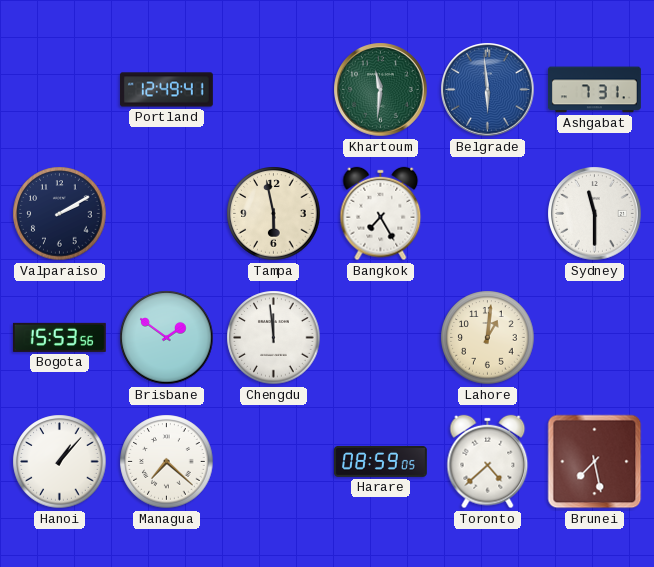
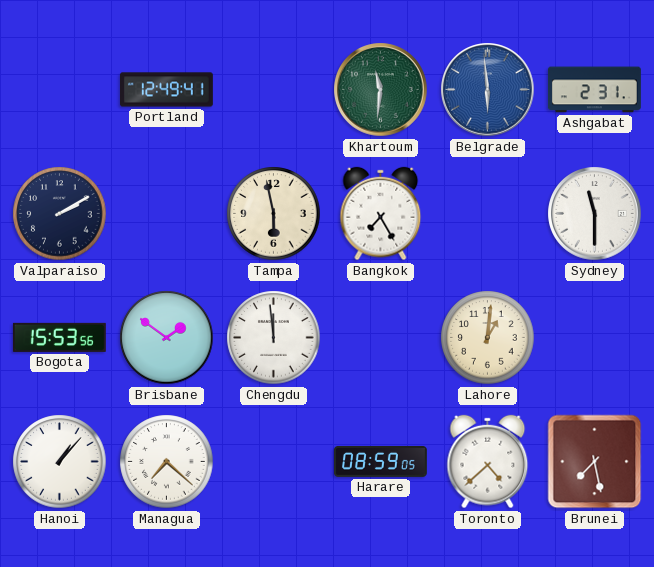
Ashgabat: 7:31 -> 2:31
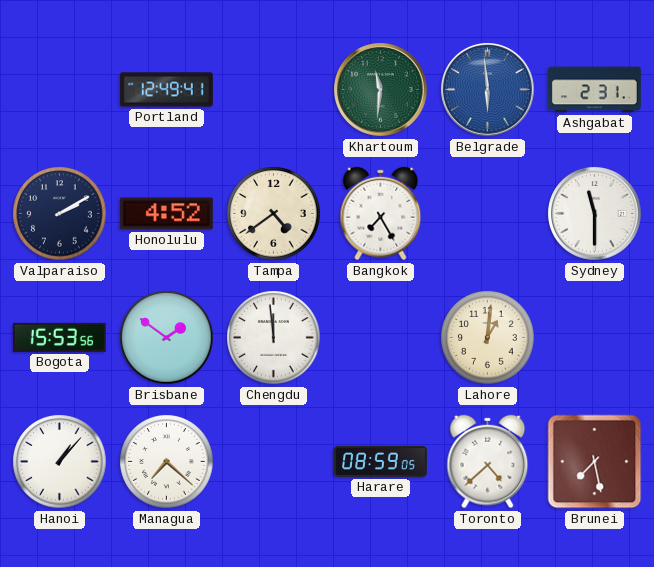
Honolulu: none -> 4:52
Tampa: 5:58 -> 4:39
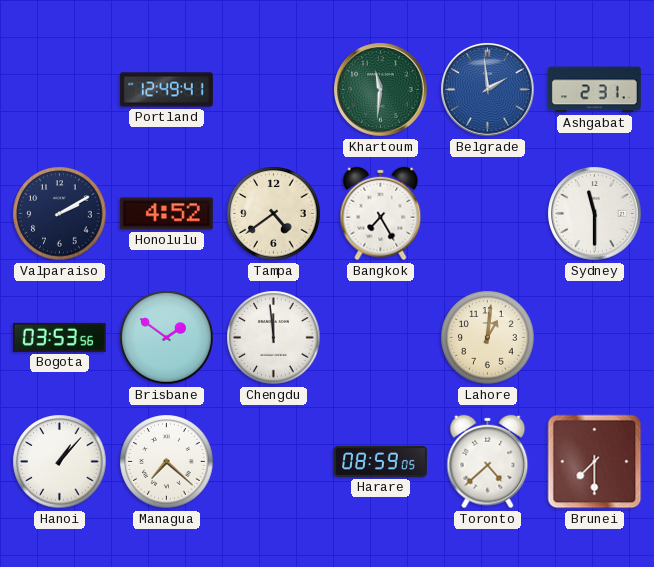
Belgrade: 5:59 -> 1:59
Bogota: 15:53 -> 03:53
Brunei: 7:28 -> 7:30
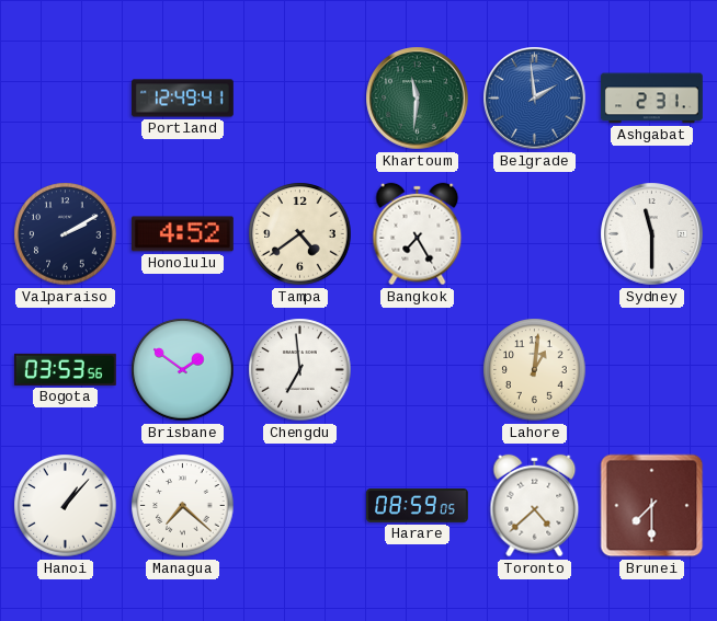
Chengdu: 11:59 -> 6:59
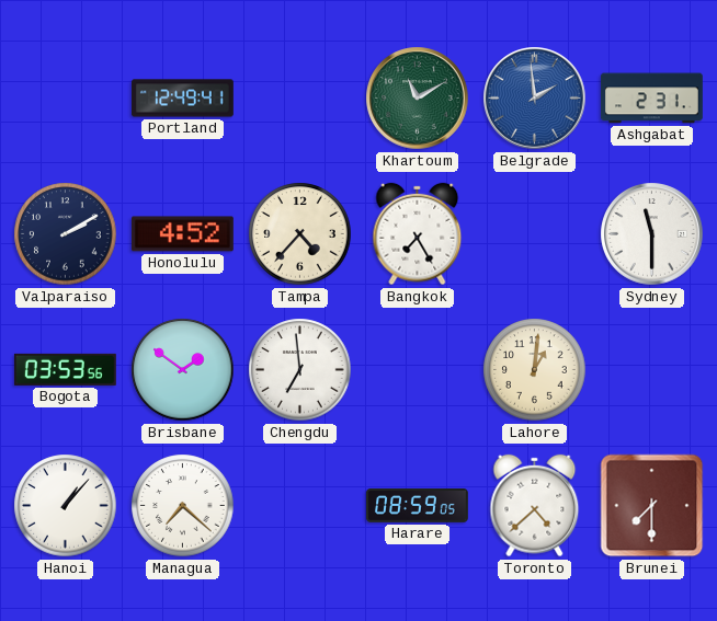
Khartoum: 11:31 -> 11:10
Tampa: 4:39 -> 4:37
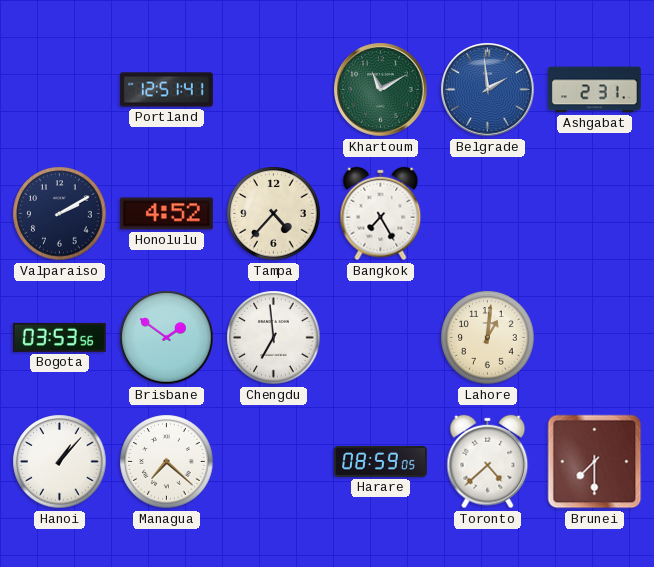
Portland: 12:49 -> 12:51
Sydney: 11:30 -> none
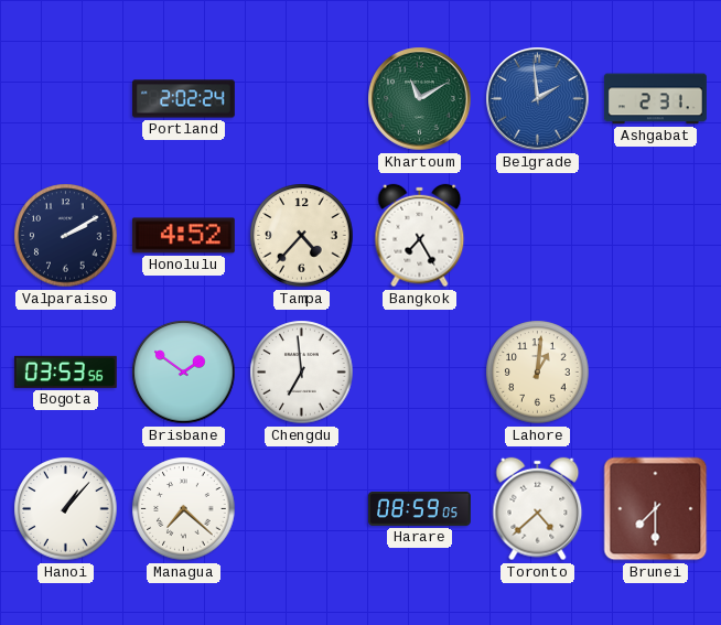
Portland: 12:51 -> 2:02
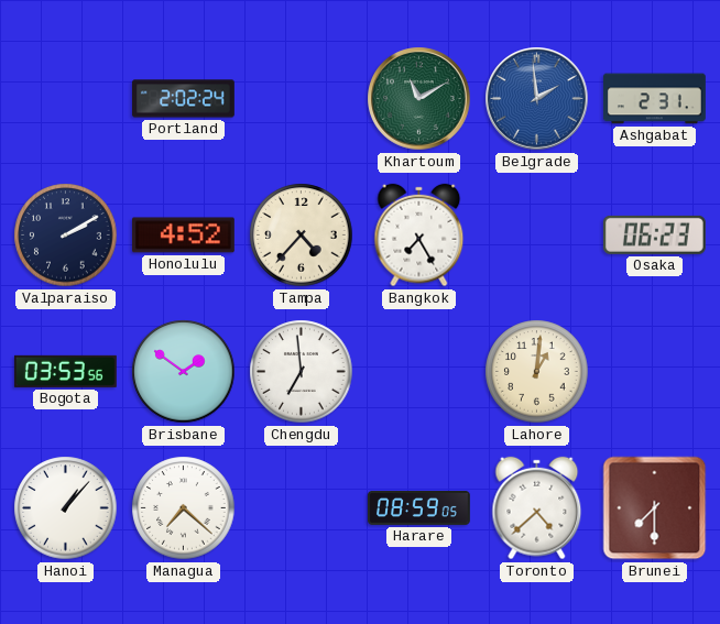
Osaka: none -> 06:23
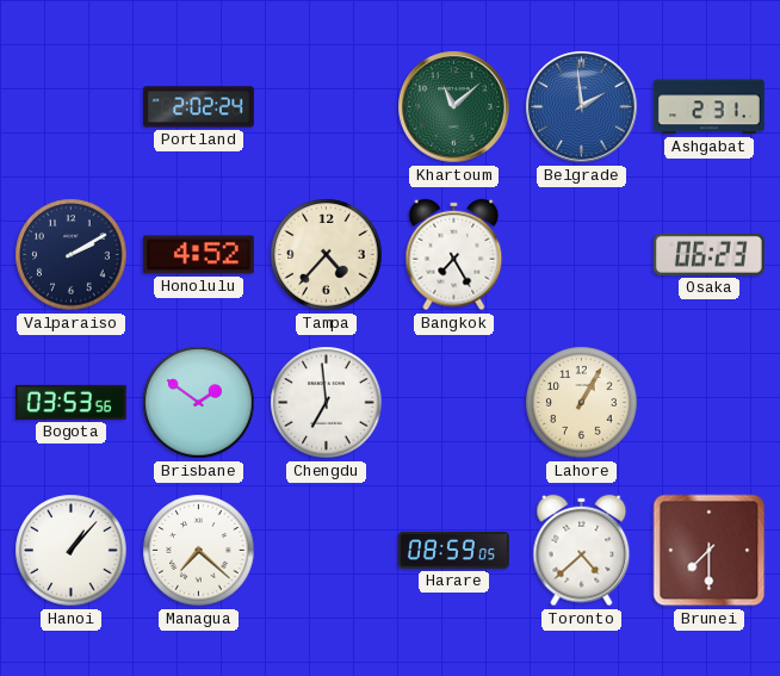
Khartoum: 11:10 -> 11:08
Lahore: 1:01 -> 1:05
